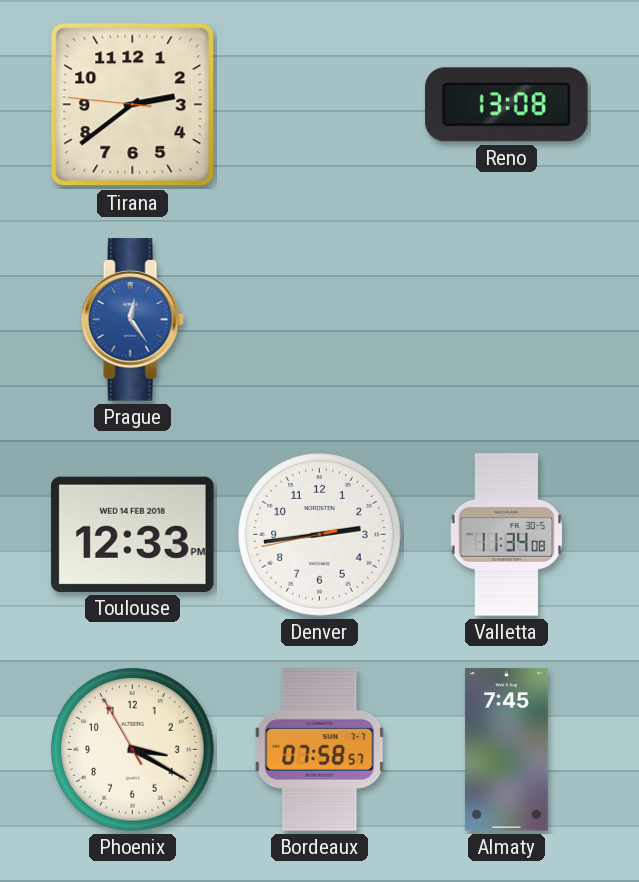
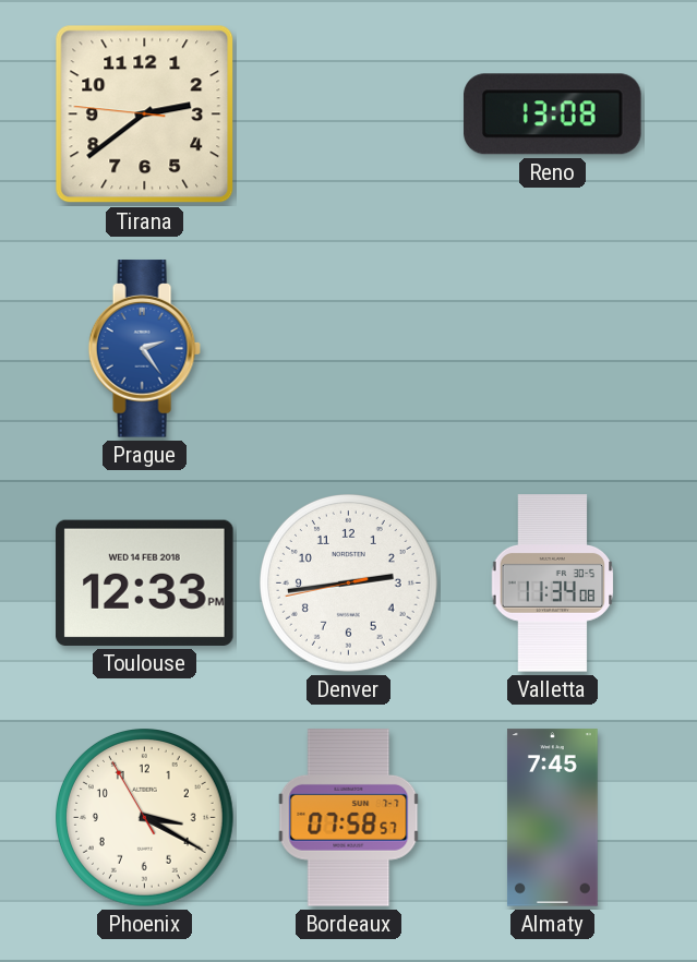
Prague: 12:24 -> 2:24
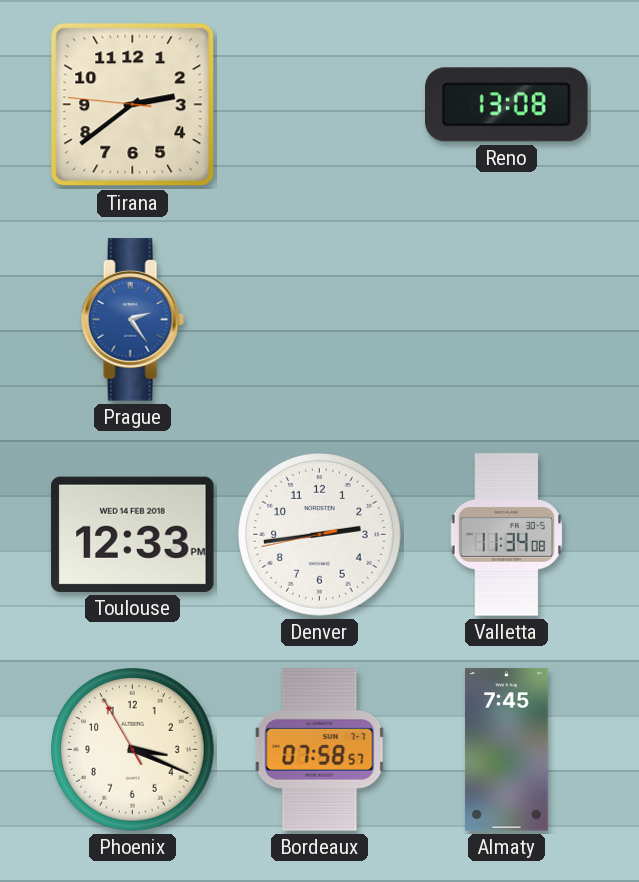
Phoenix: 3:19 -> 3:18
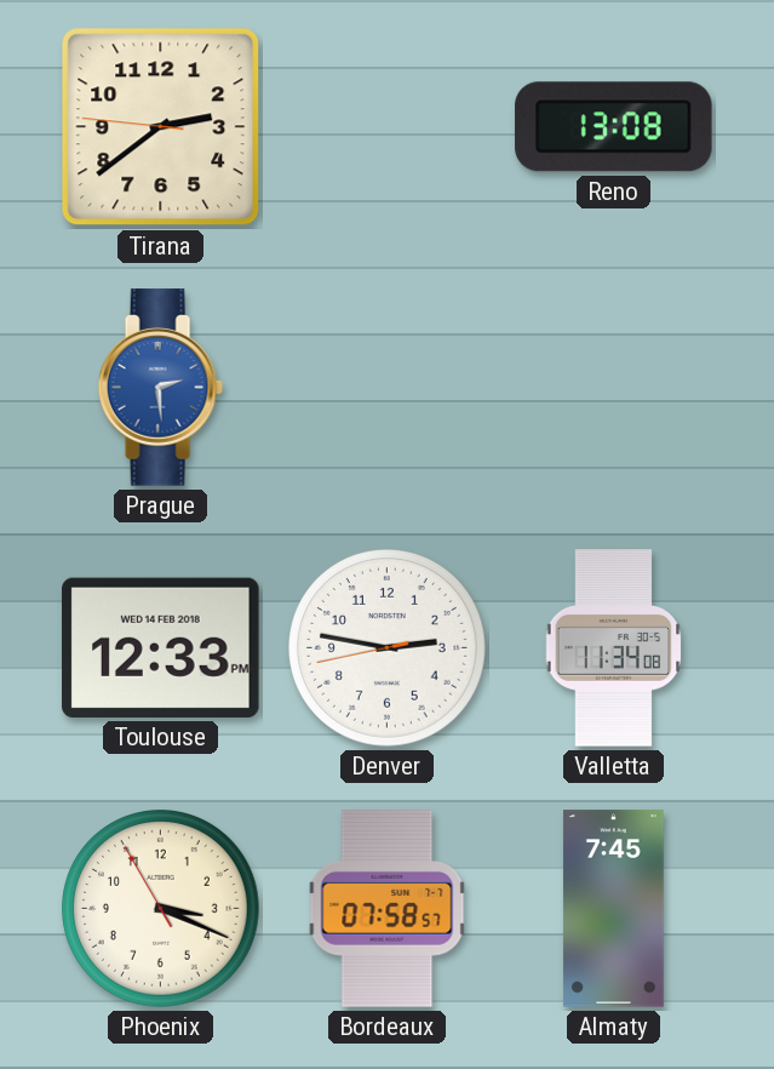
Prague: 2:24 -> 2:29
Denver: 2:43 -> 2:46
